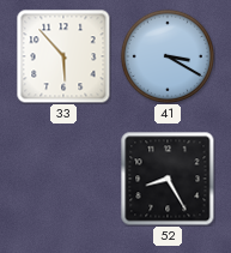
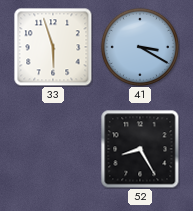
33: 5:53 -> 5:57
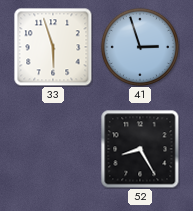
41: 3:20 -> 2:57
